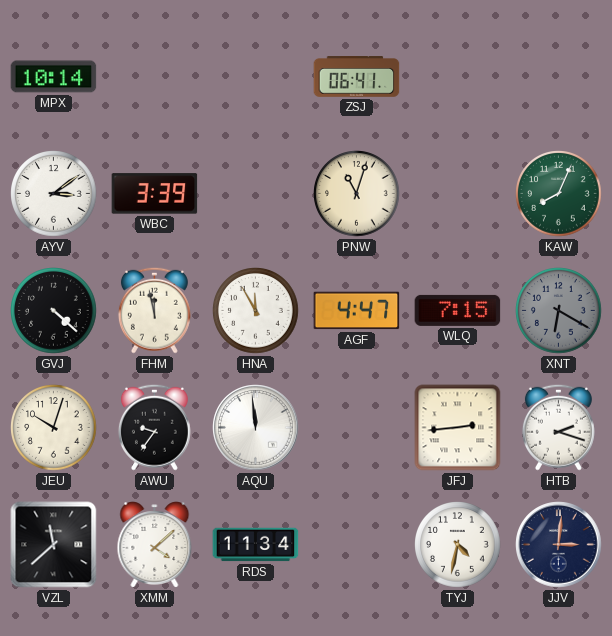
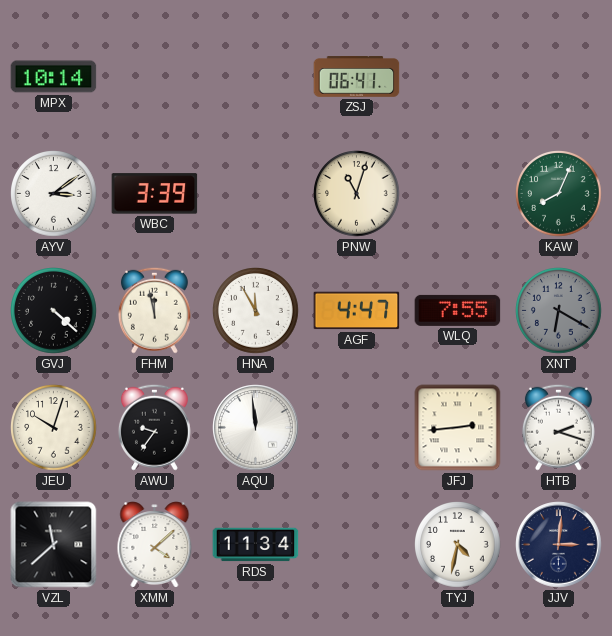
WLQ: 7:15 -> 7:55
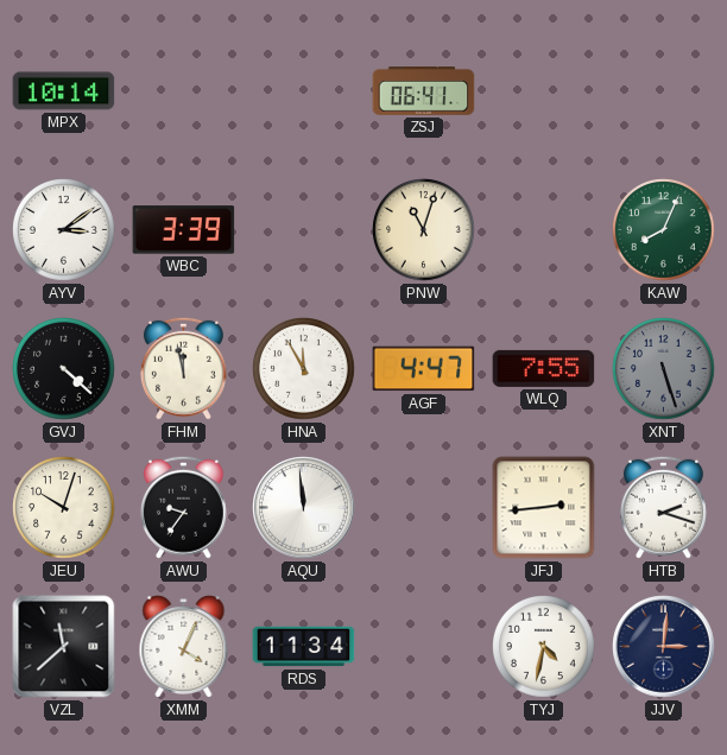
XNT: 6:20 -> 5:27
XMM: 4:08 -> 4:04
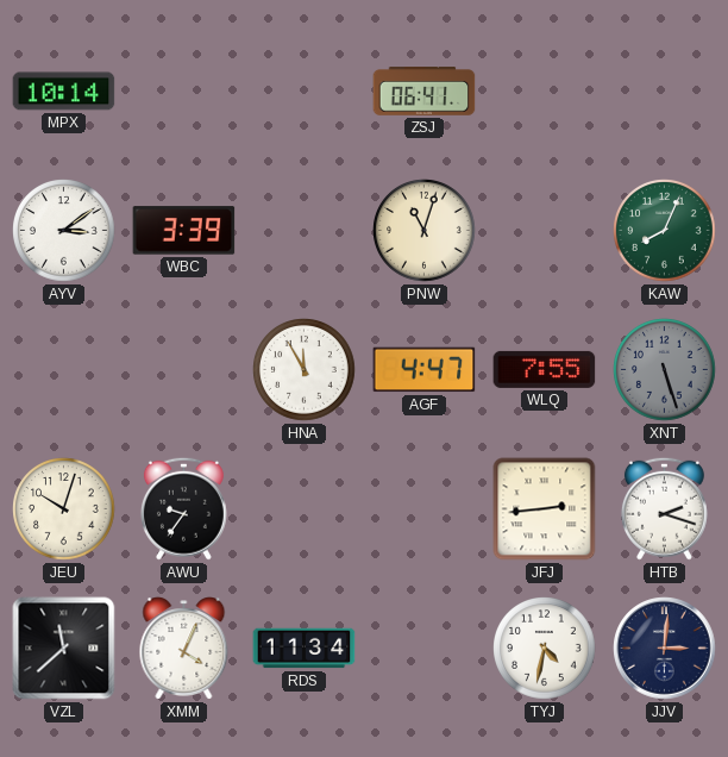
GVJ: 4:22 -> none
FHM: 11:58 -> none
AQU: 11:59 -> none
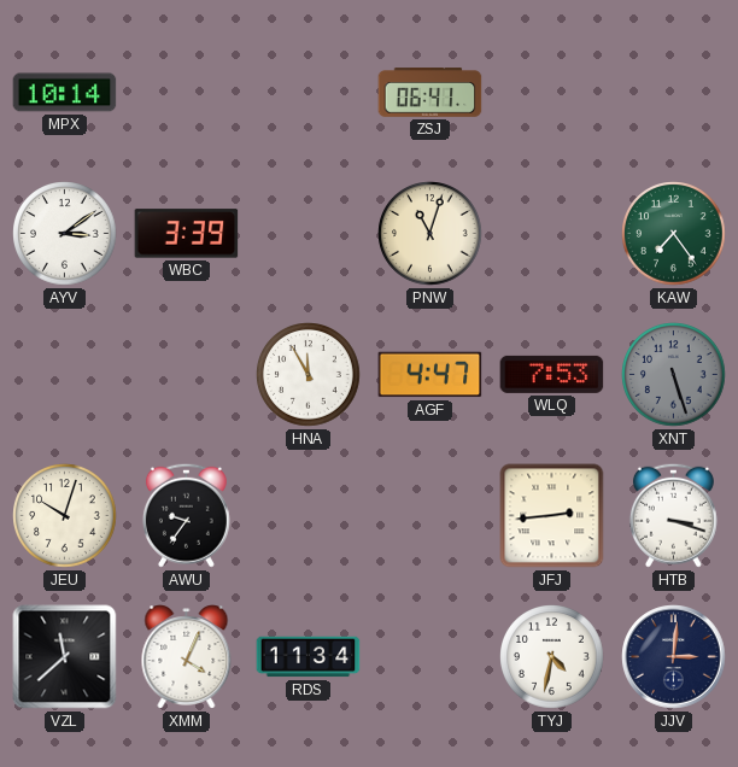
KAW: 8:04 -> 7:24
WLQ: 7:55 -> 7:53
HTB: 2:18 -> 3:18
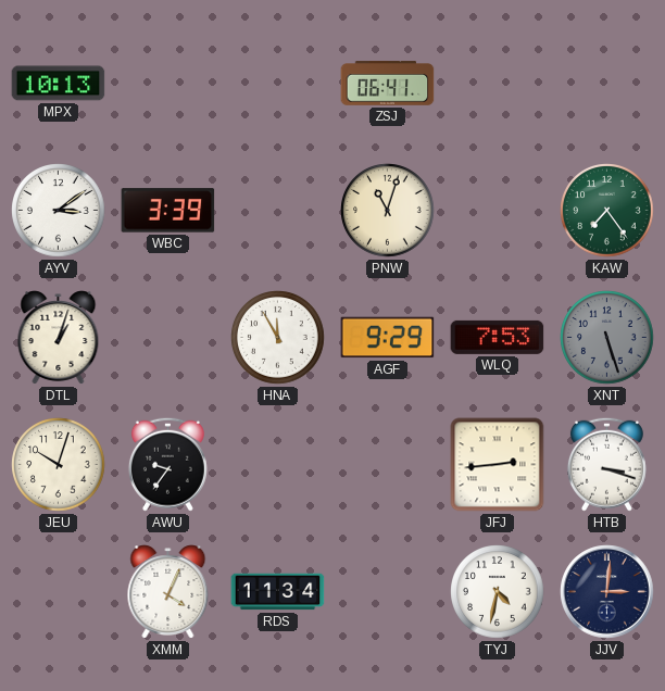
MPX: 10:14 -> 10:13
DTL: none -> 1:03
AGF: 4:47 -> 9:29
VZL: 11:38 -> none
